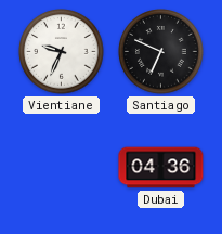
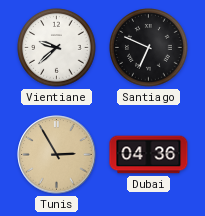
Vientiane: 9:34 -> 9:38
Tunis: none -> 2:55
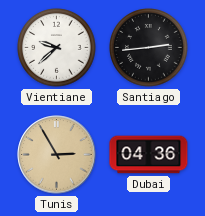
Santiago: 6:49 -> 2:44
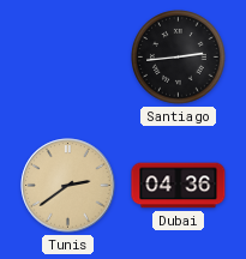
Vientiane: 9:38 -> none
Tunis: 2:55 -> 2:39
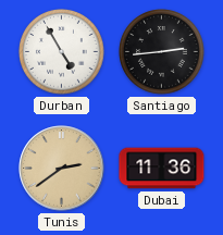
Durban: none -> 4:55
Dubai: 04:36 -> 11:36
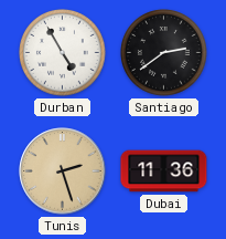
Santiago: 2:44 -> 2:39
Tunis: 2:39 -> 2:27
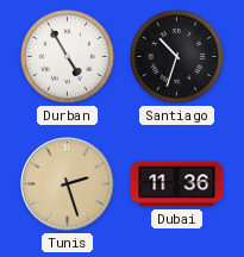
Santiago: 2:39 -> 10:33
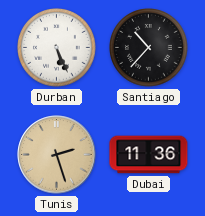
Durban: 4:55 -> 5:26
Santiago: 10:33 -> 10:37
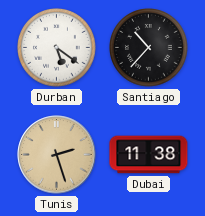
Durban: 5:26 -> 5:21
Dubai: 11:36 -> 11:38
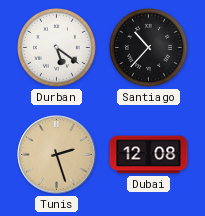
Dubai: 11:38 -> 12:08
